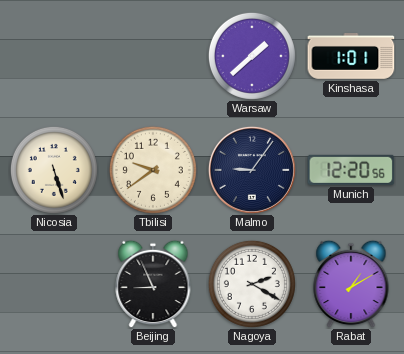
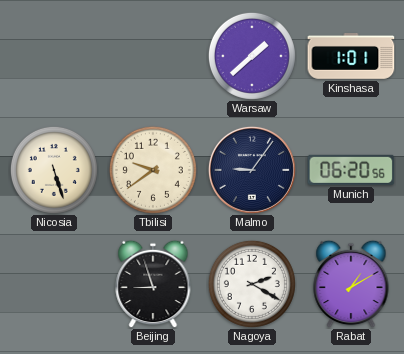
Munich: 12:20 -> 06:20
Beijing: 8:56 -> 8:57
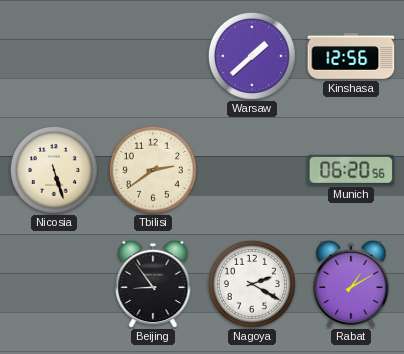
Kinshasa: 1:01 -> 12:56
Tbilisi: 9:39 -> 2:39
Malmo: 9:06 -> none
Beijing: 8:57 -> 8:54
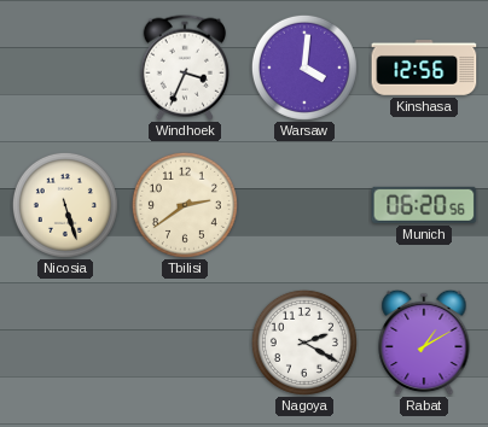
Windhoek: none -> 3:34
Warsaw: 1:38 -> 4:01
Beijing: 8:54 -> none
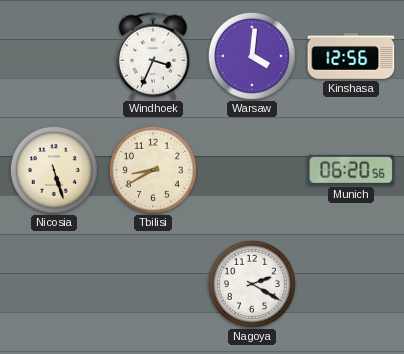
Tbilisi: 2:39 -> 8:40
Rabat: 1:10 -> none
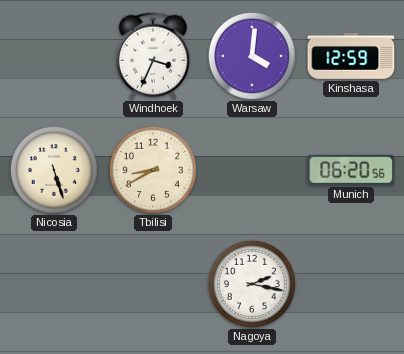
Kinshasa: 12:56 -> 12:59
Nagoya: 2:20 -> 2:17
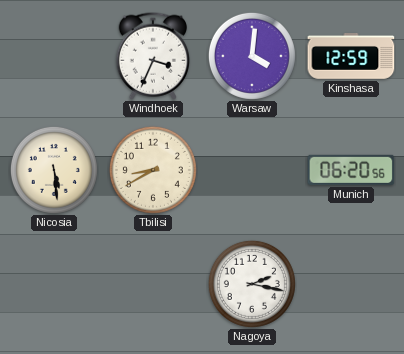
Nicosia: 5:27 -> 5:29
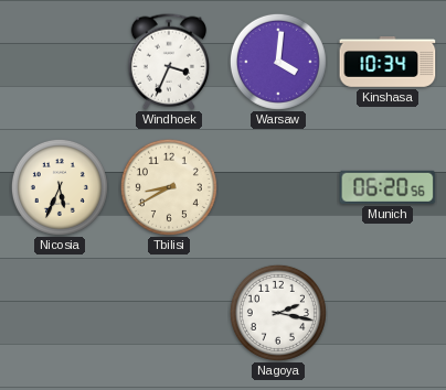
Kinshasa: 12:59 -> 10:34
Nicosia: 5:29 -> 5:34
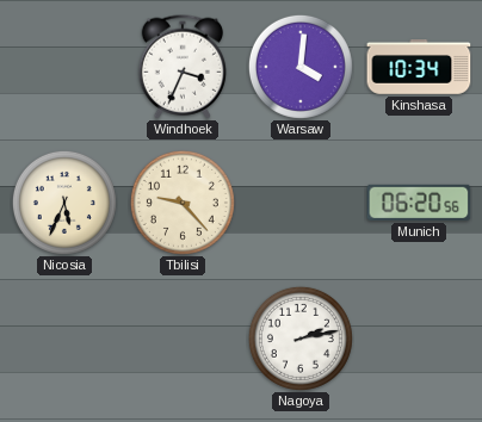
Tbilisi: 8:40 -> 9:23
Nagoya: 2:17 -> 2:13
